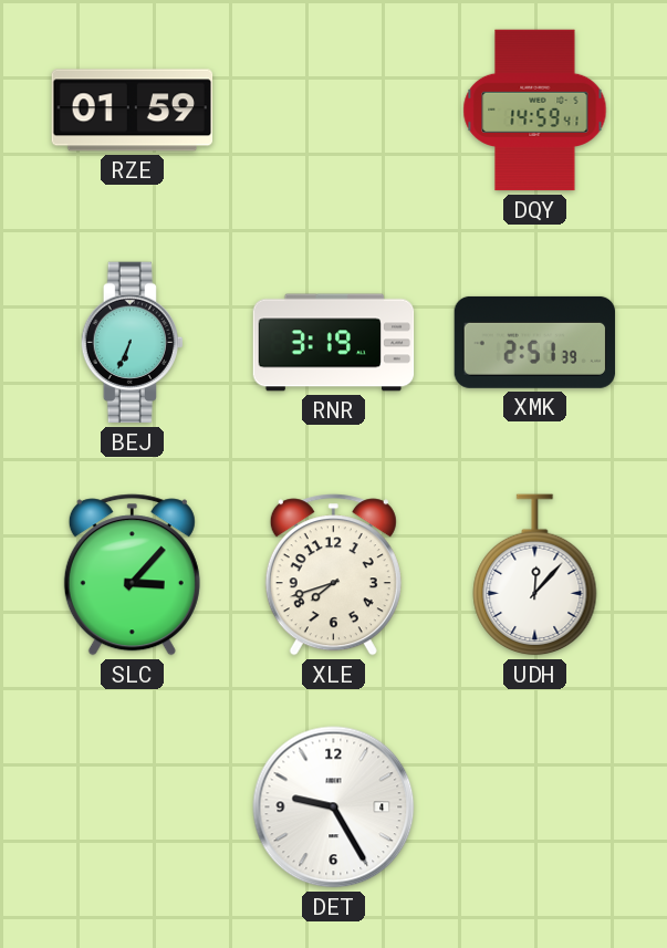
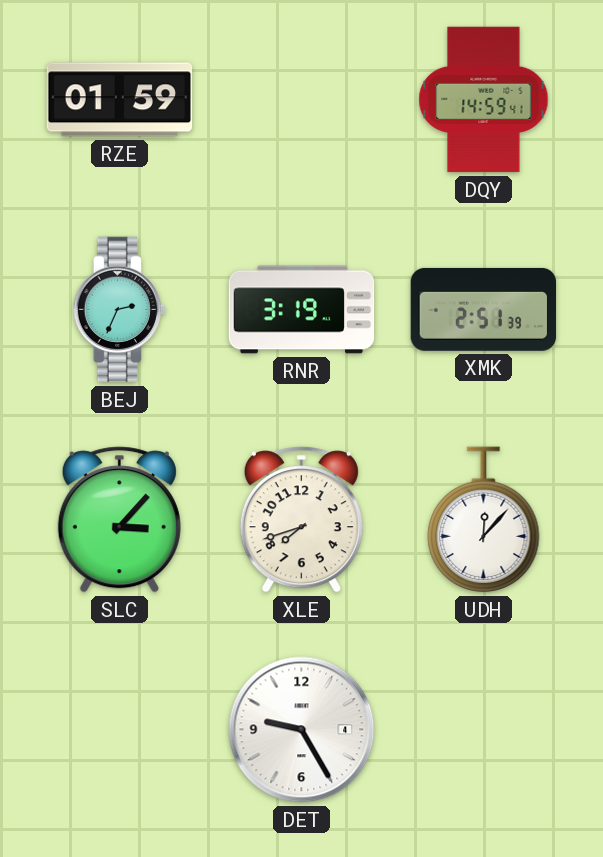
BEJ: 6:34 -> 2:34
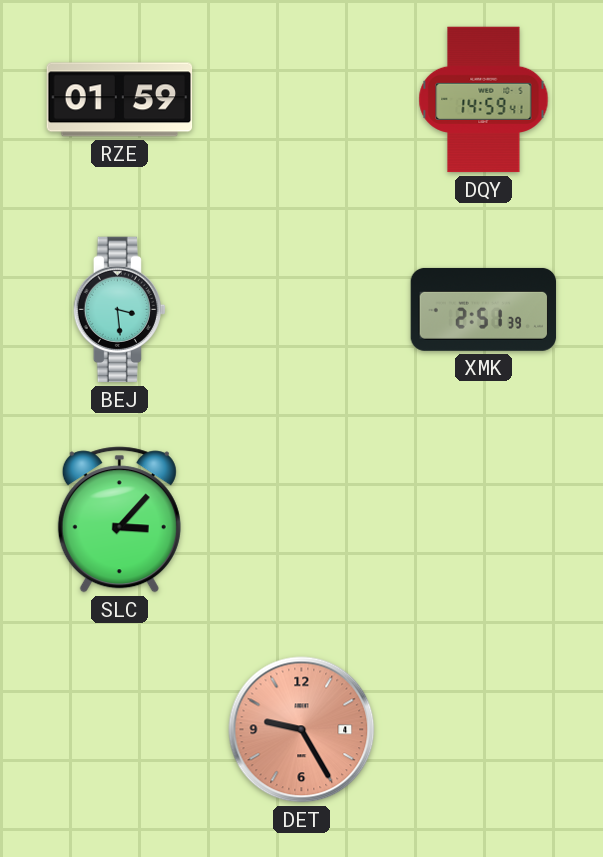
BEJ: 2:34 -> 3:29
RNR: 3:19 -> none
XLE: 7:42 -> none
UDH: 12:07 -> none
DET dial: white -> salmon
